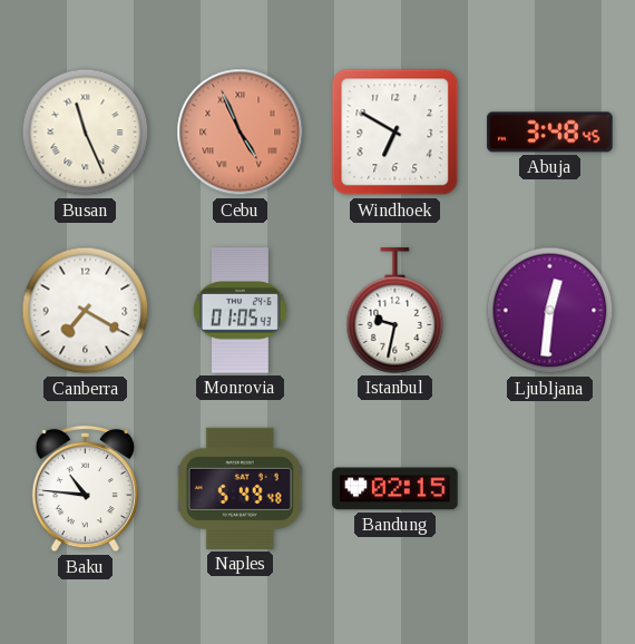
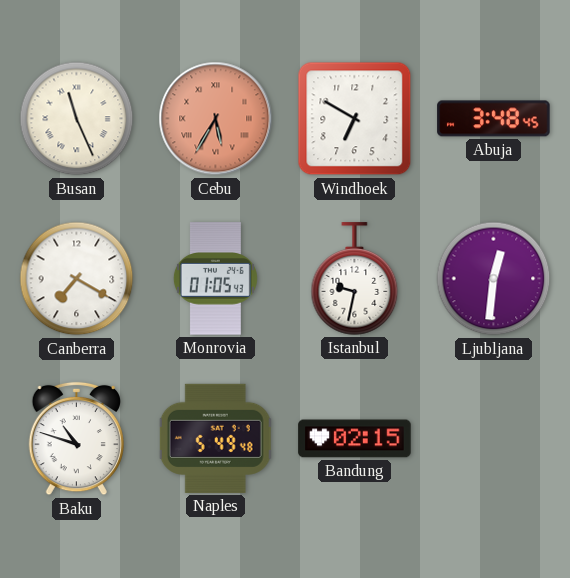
Cebu: 4:56 -> 5:35
Baku: 10:46 -> 10:48
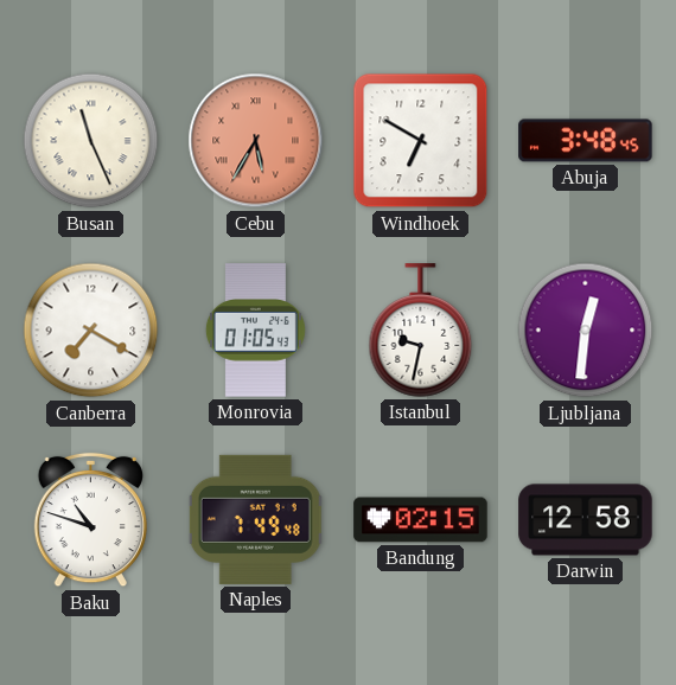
Naples: 5:49 -> 7:49
Darwin: none -> 12:58
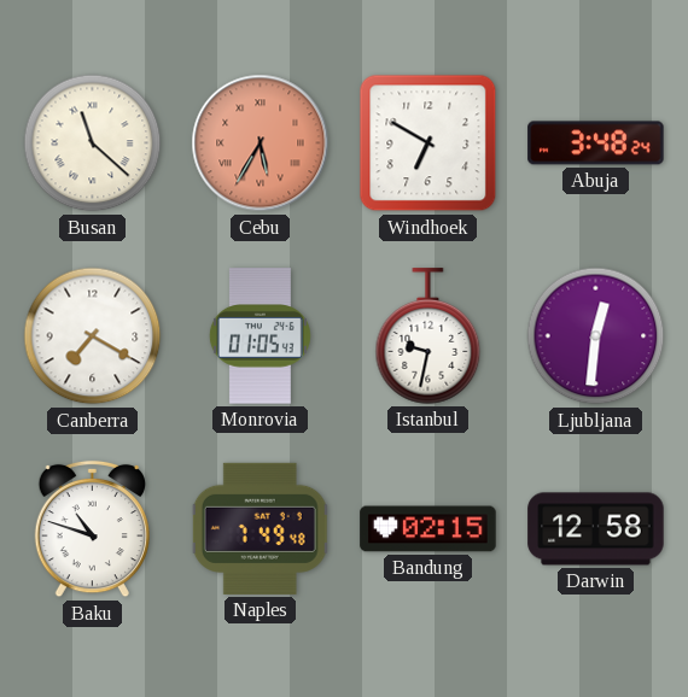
Busan: 11:26 -> 11:22
Abuja: 3:48:45 -> 3:48:24
